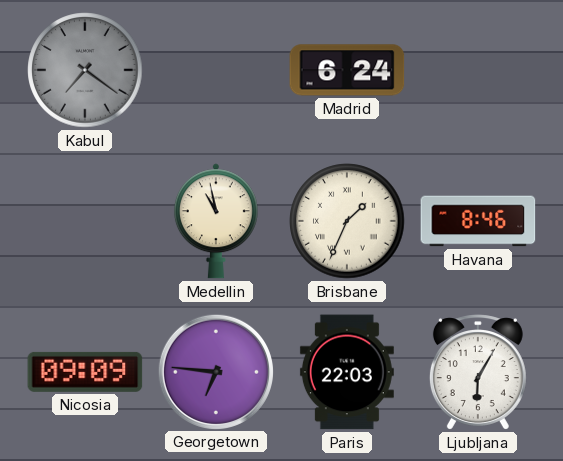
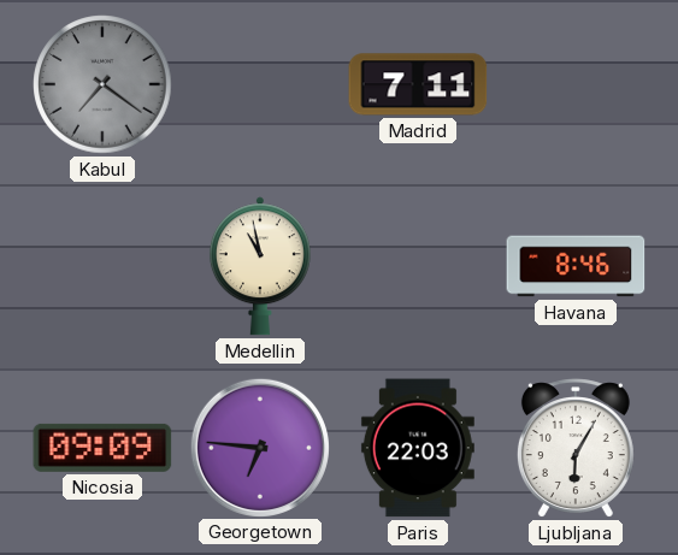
Madrid: 6:24 -> 7:11
Brisbane: 1:34 -> none
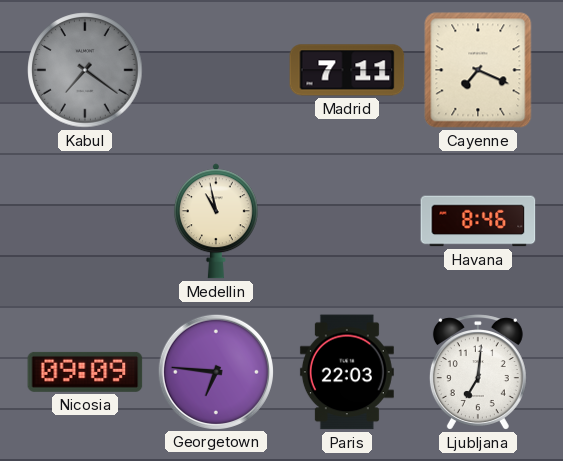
Cayenne: none -> 7:19
Ljubljana: 6:05 -> 7:01
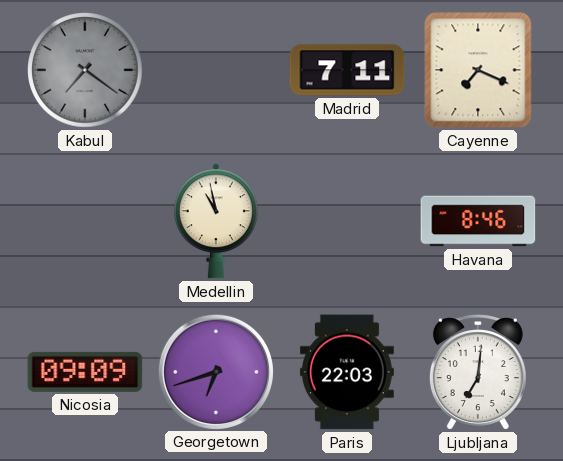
Georgetown: 6:46 -> 6:42
